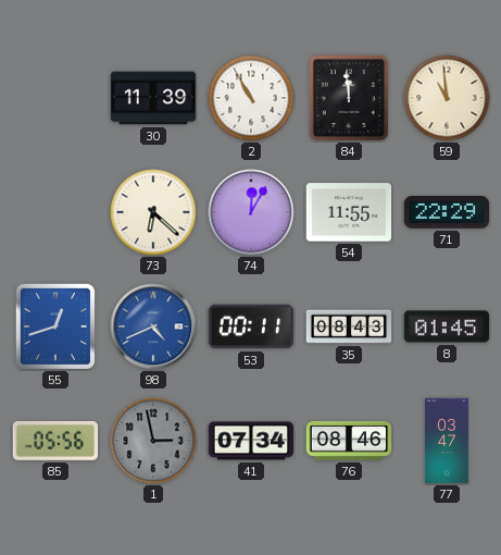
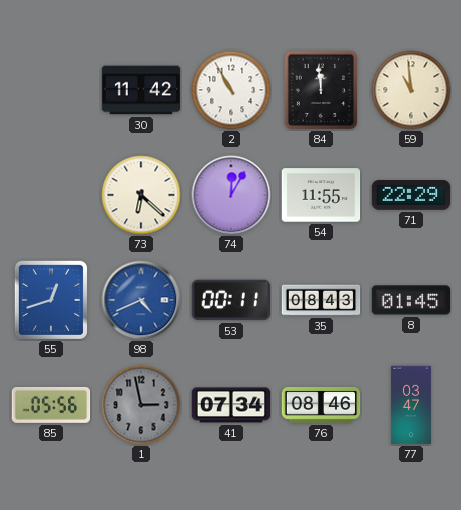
30: 11:39 -> 11:42
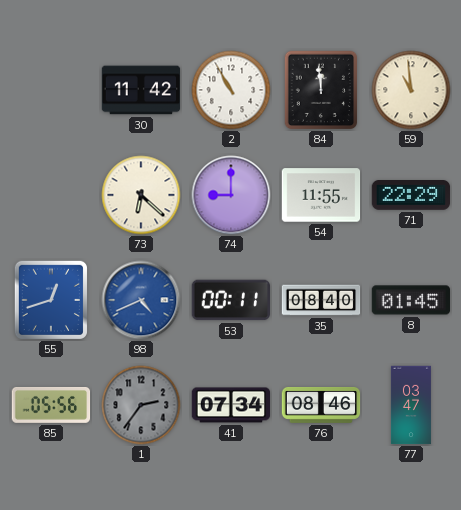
74: 12:05 -> 9:00
35: 08:43 -> 08:40
1: 2:58 -> 2:36
